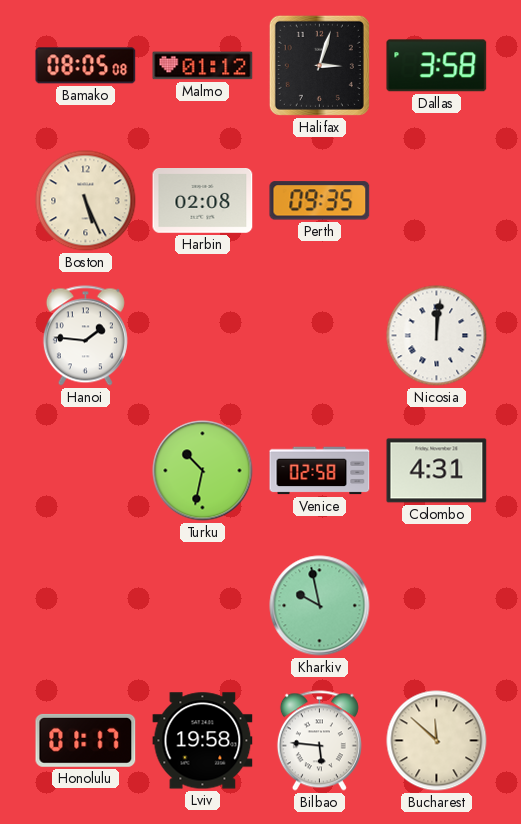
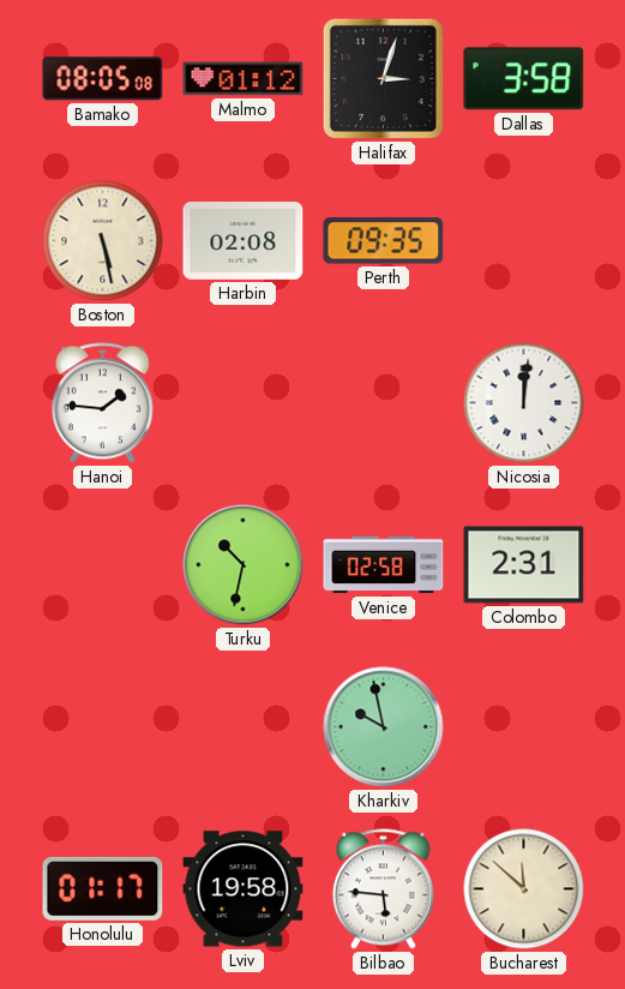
Boston: 5:26 -> 5:28
Colombo: 4:31 -> 2:31
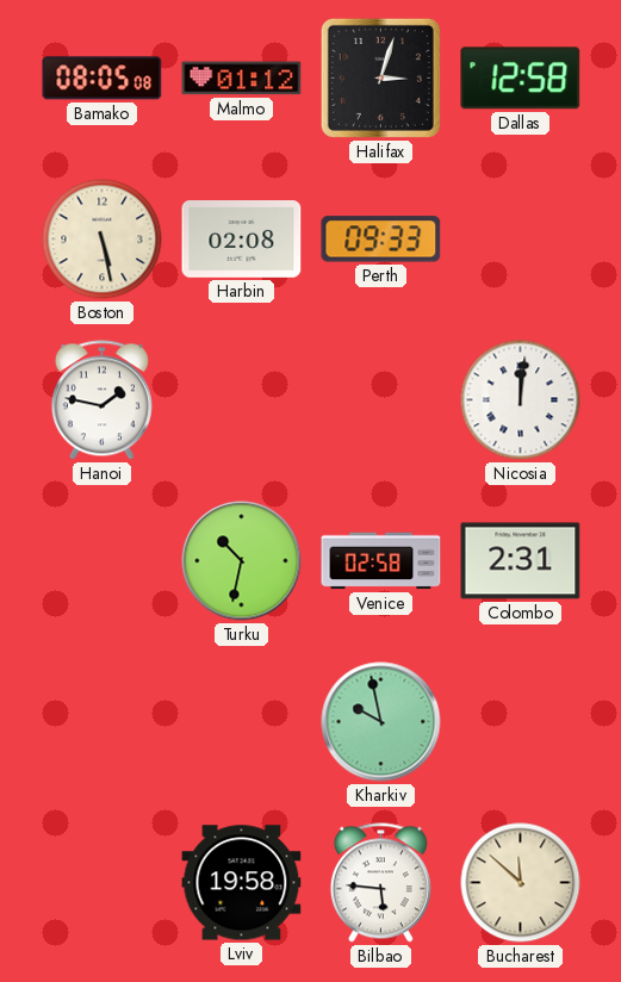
Dallas: 3:58 -> 12:58
Perth: 09:35 -> 09:33
Hanoi: 1:46 -> 1:47
Honolulu: 01:17 -> none
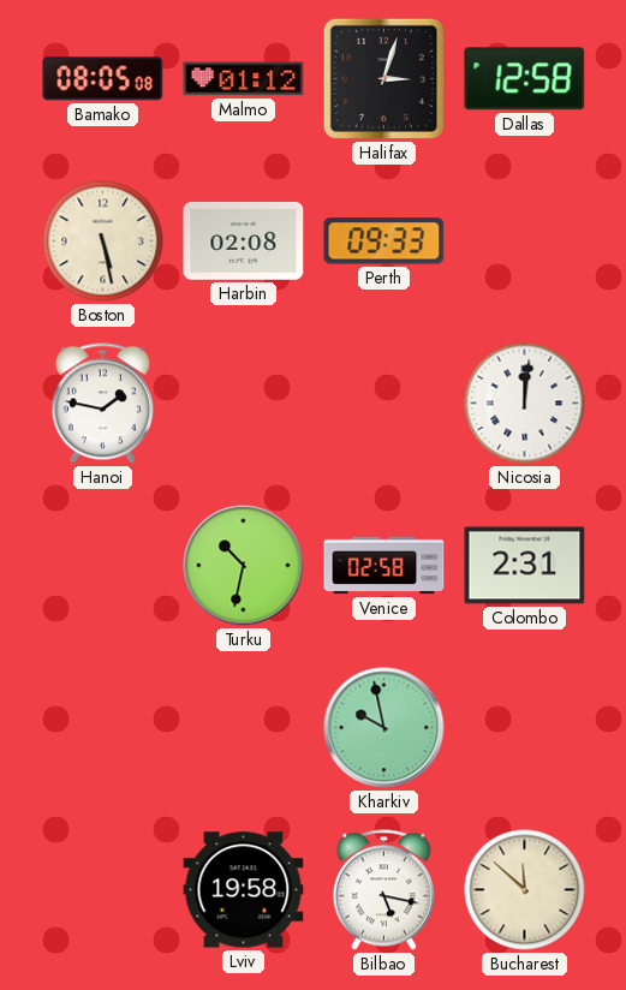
Bilbao: 5:46 -> 5:17
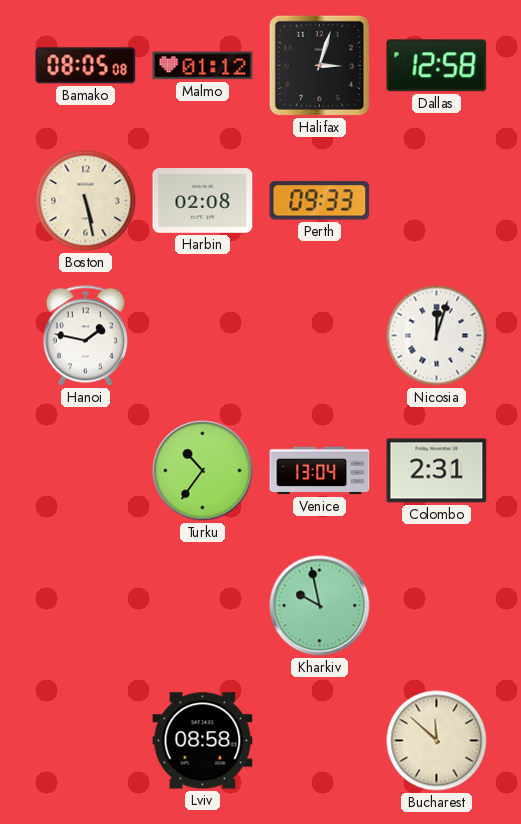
Nicosia: 12:01 -> 12:03
Turku: 10:32 -> 10:36
Venice: 02:58 -> 13:04
Lviv: 19:58 -> 08:58
Bilbao: 5:17 -> none
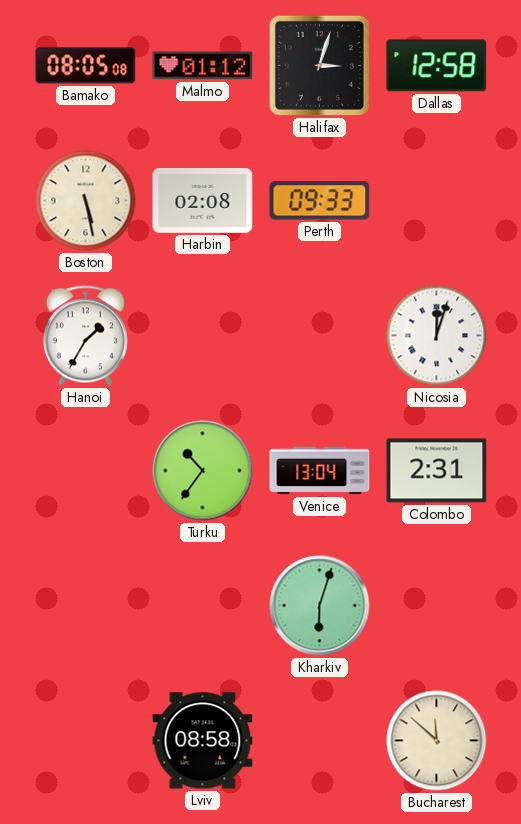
Hanoi: 1:47 -> 1:35
Kharkiv: 9:58 -> 6:03
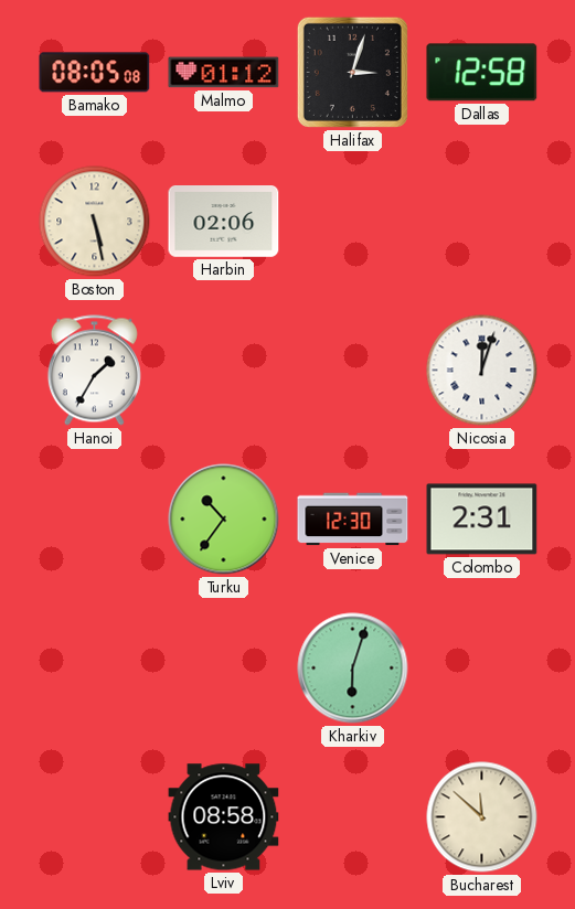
Harbin: 02:08 -> 02:06
Perth: 09:33 -> none
Venice: 13:04 -> 12:30
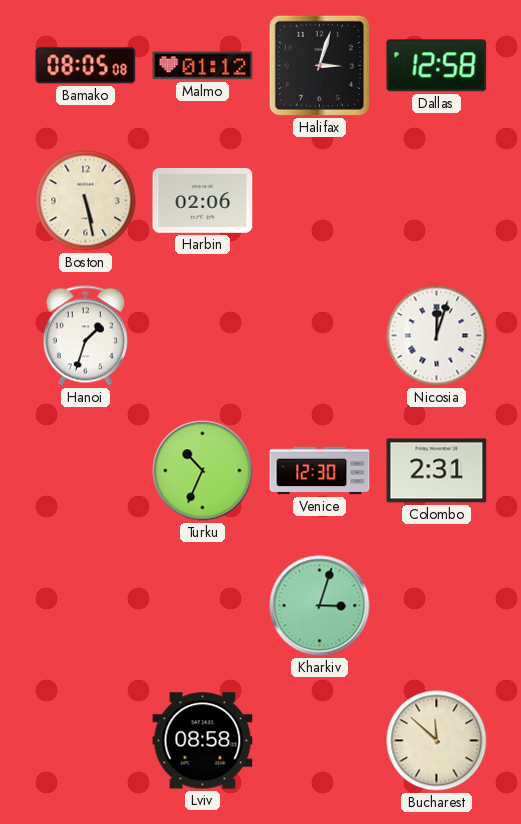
Hanoi: 1:35 -> 1:33
Turku: 10:36 -> 10:34
Kharkiv: 6:03 -> 3:03
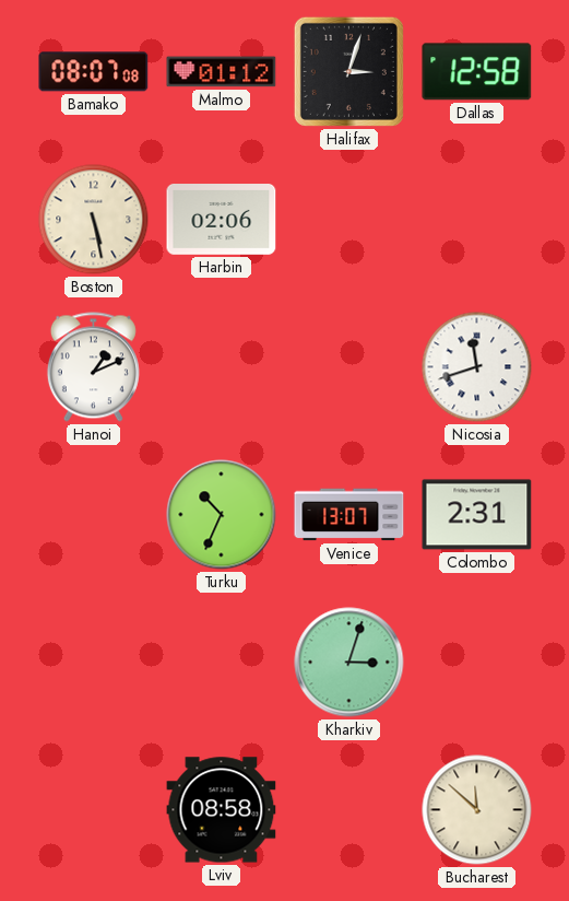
Bamako: 08:05 -> 08:07
Hanoi: 1:33 -> 1:11
Nicosia: 12:03 -> 11:42
Venice: 12:30 -> 13:07
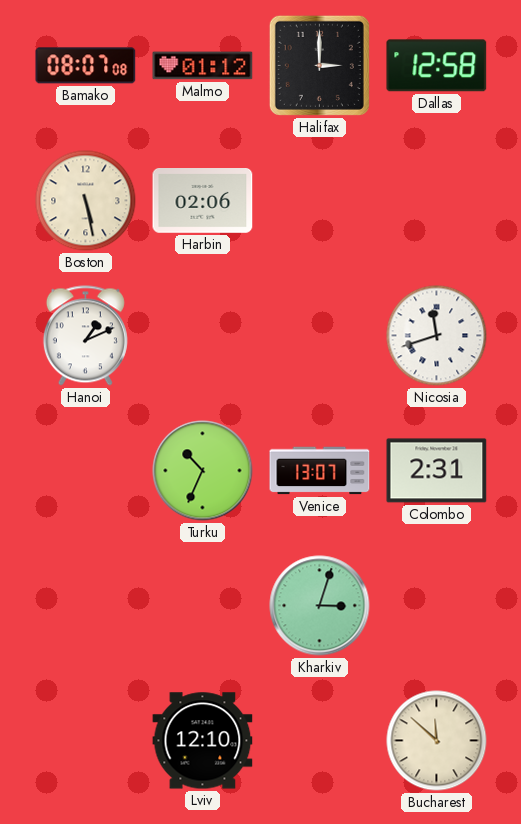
Halifax: 3:03 -> 3:00
Lviv: 08:58 -> 12:10
